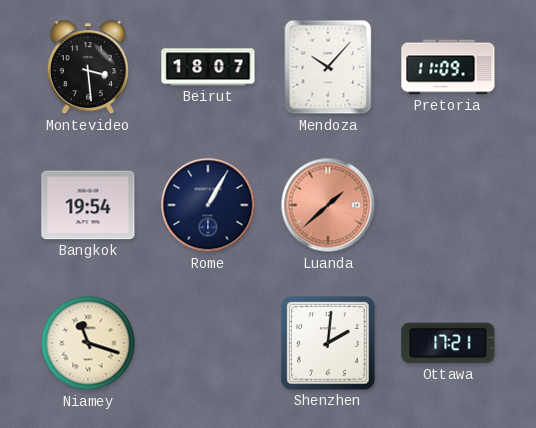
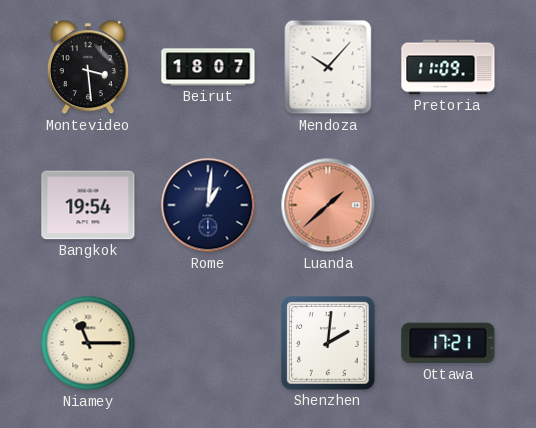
Rome: 1:05 -> 1:01
Niamey: 11:18 -> 11:15
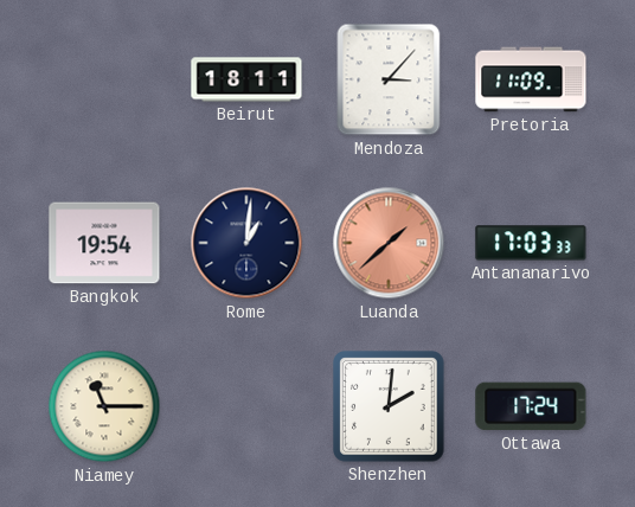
Montevideo: 3:29 -> none
Beirut: 18:07 -> 18:11
Mendoza: 10:07 -> 3:07
Antananarivo: none -> 17:03
Ottawa: 17:21 -> 17:24
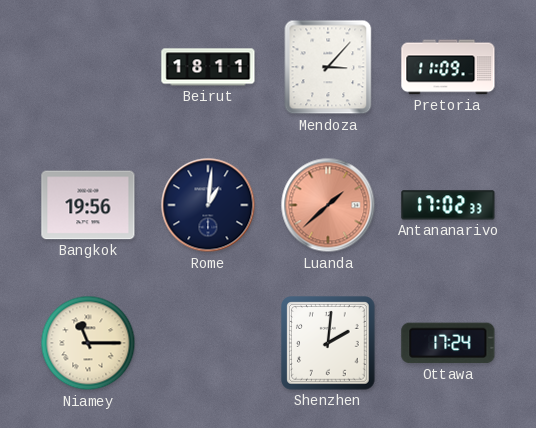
Bangkok: 19:54 -> 19:56
Antananarivo: 17:03 -> 17:02
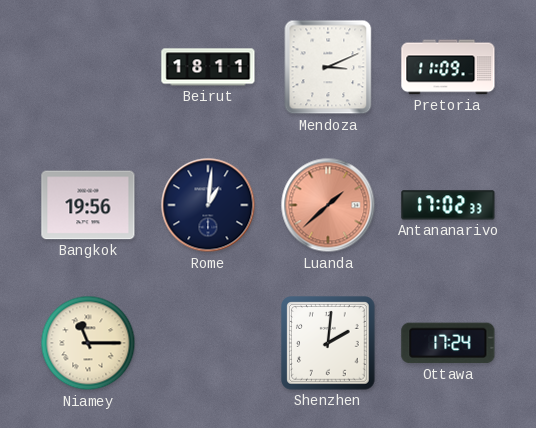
Mendoza: 3:07 -> 3:11
